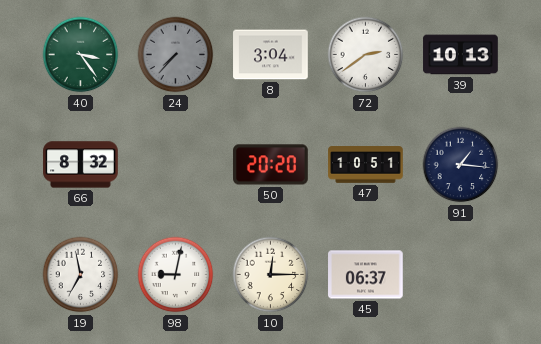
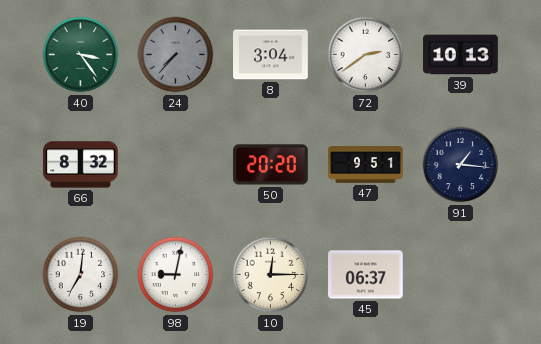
47: 10:51 -> 9:51
19: 6:58 -> 7:01
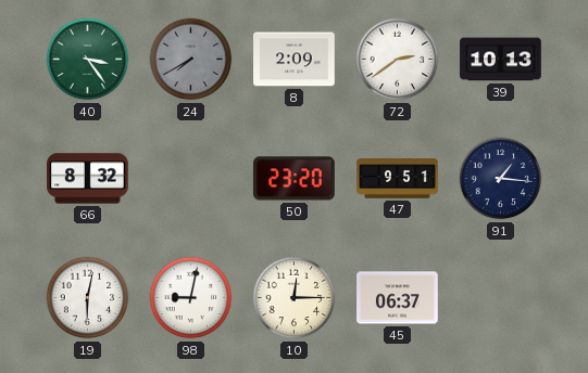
24: 7:37 -> 7:40
8: 3:04 -> 2:09
50: 20:20 -> 23:20
19: 7:01 -> 6:02
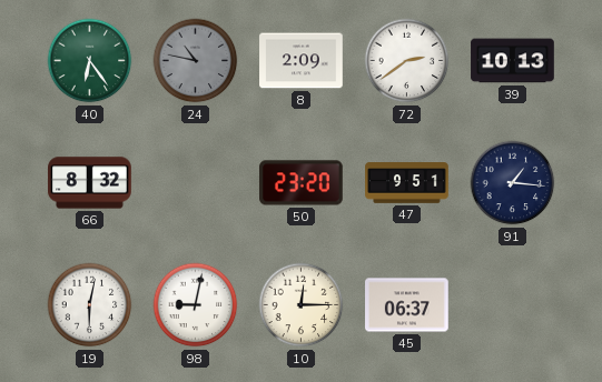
40: 3:24 -> 6:24
24: 7:40 -> 10:47
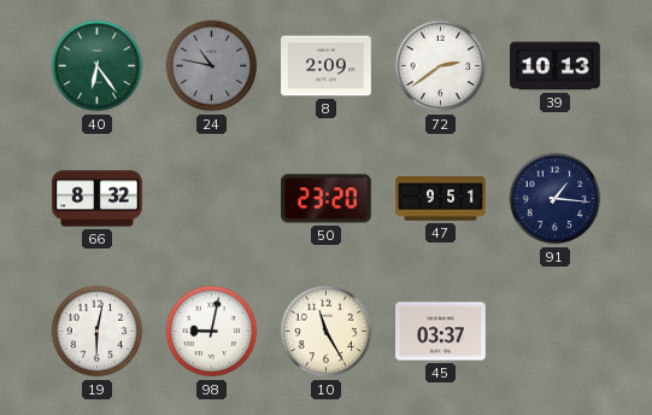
10: 12:15 -> 11:25
45: 06:37 -> 03:37
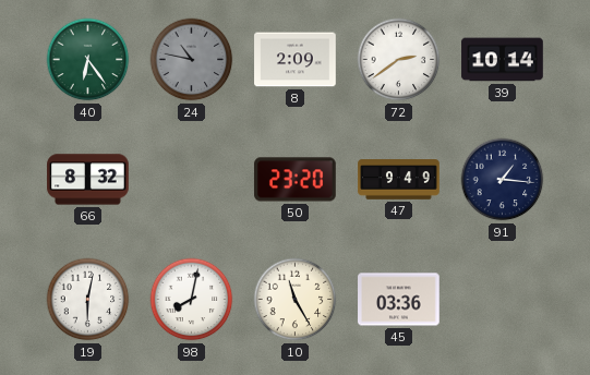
39: 10:13 -> 10:14
47: 9:51 -> 9:49
98: 9:02 -> 8:02
45: 03:37 -> 03:36
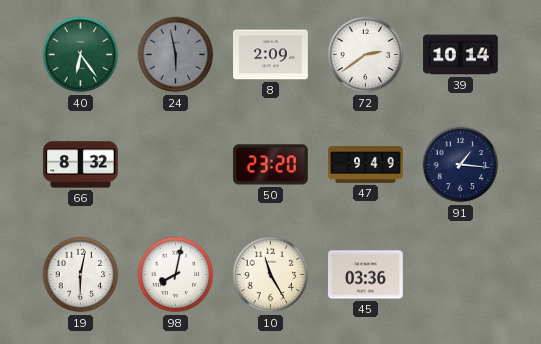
24: 10:47 -> 5:58
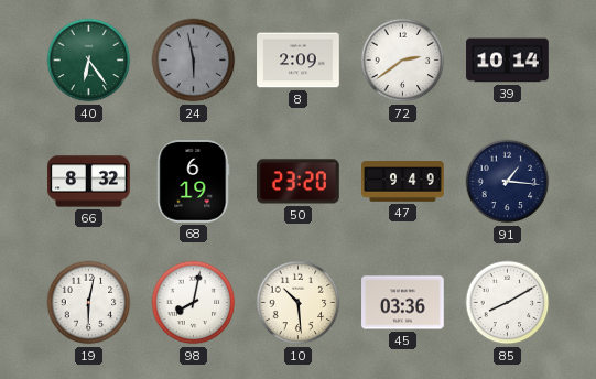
68: none -> 6:19
10: 11:25 -> 10:29
85: none -> 8:10
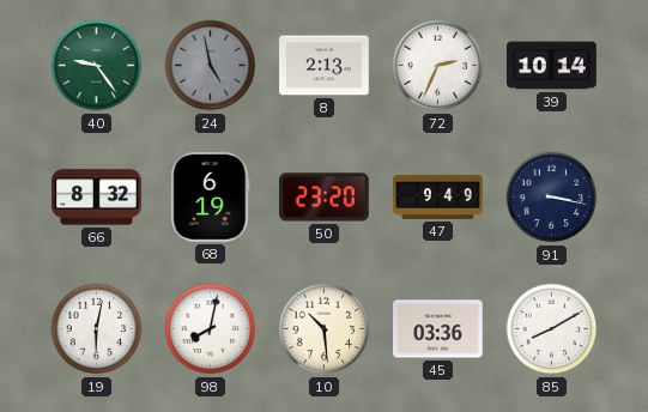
40: 6:24 -> 9:24
24: 5:58 -> 4:58
8: 2:09 -> 2:13
72: 2:39 -> 2:34
91: 1:16 -> 3:17
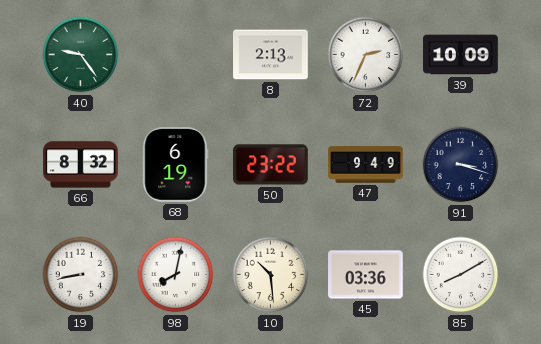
24: 4:58 -> none
39: 10:14 -> 10:09
50: 23:20 -> 23:22
91: 3:17 -> 3:18
19: 6:02 -> 8:43
